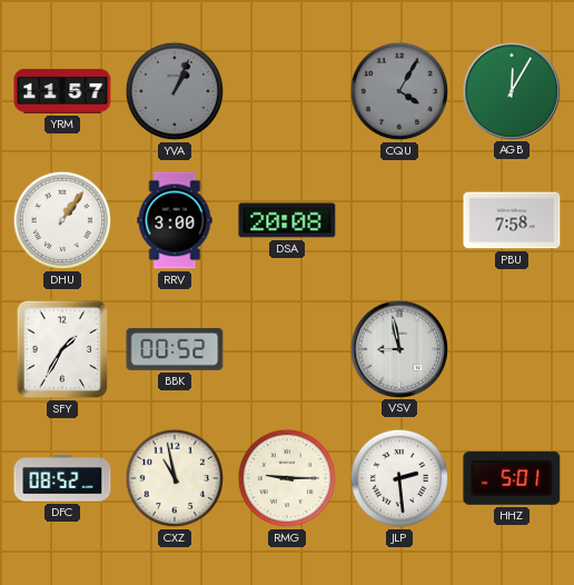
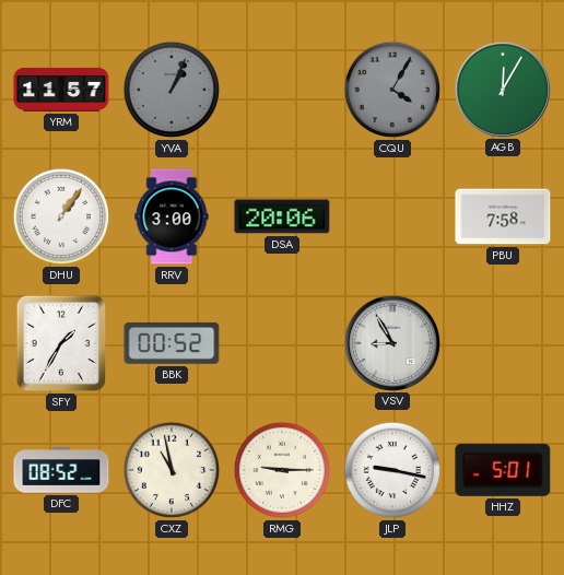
DSA: 20:08 -> 20:06
VSV: 8:58 -> 8:55
JLP: 2:29 -> 9:17
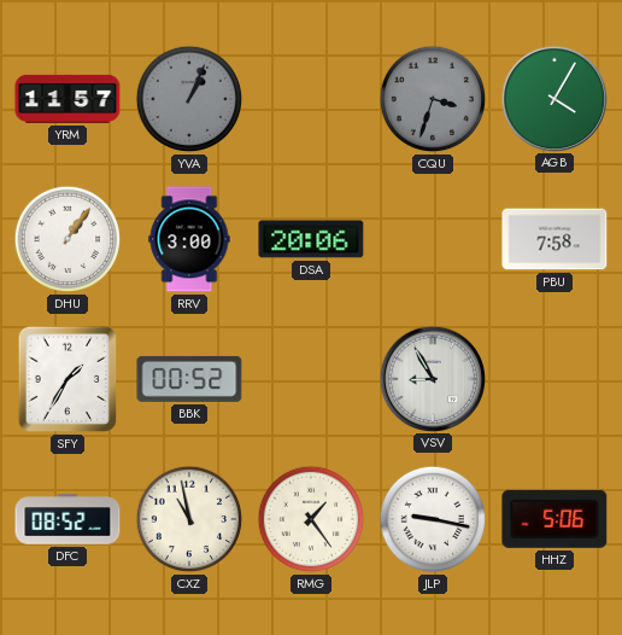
CQU: 4:05 -> 3:33
AGB: 12:05 -> 4:05
RMG: 9:15 -> 1:24
HHZ: 5:01 -> 5:06
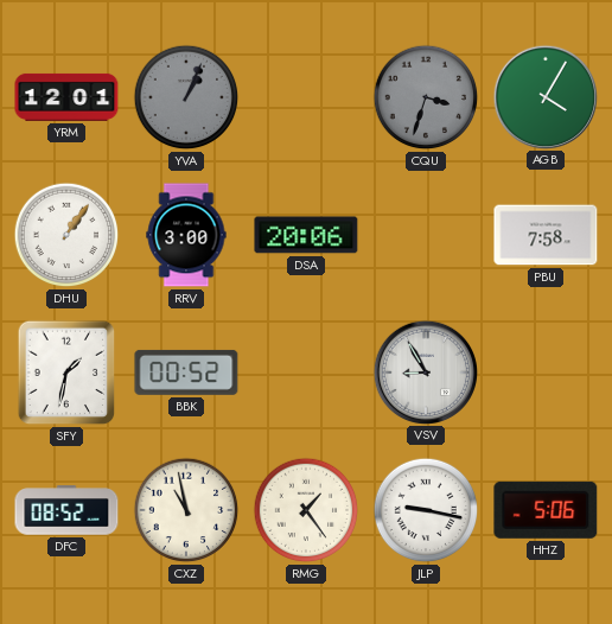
YRM: 11:57 -> 12:01
SFY: 1:35 -> 1:32
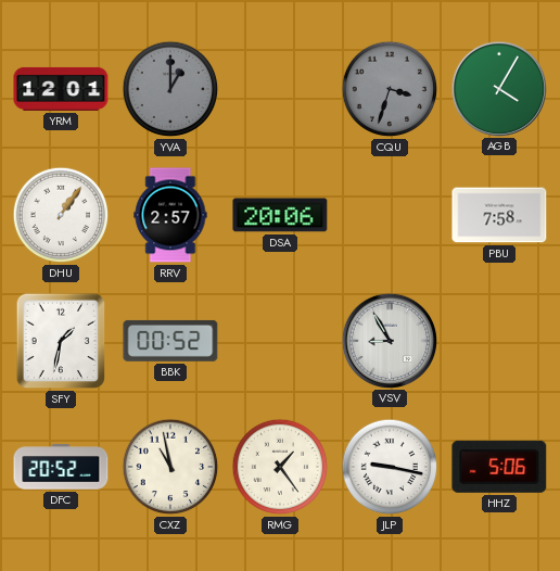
YVA: 1:04 -> 1:00
RRV: 3:00 -> 2:57
DFC: 08:52 -> 20:52
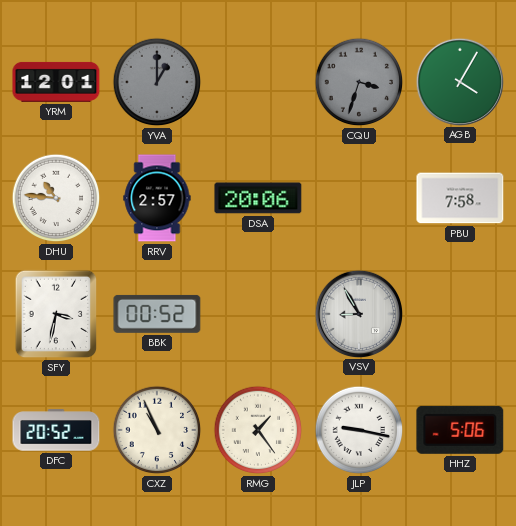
DHU: 1:06 -> 10:46
SFY: 1:32 -> 3:32
CXZ: 10:58 -> 10:56
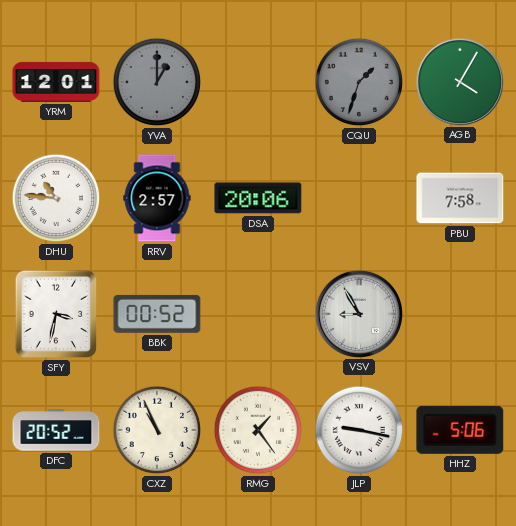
CQU: 3:33 -> 1:33
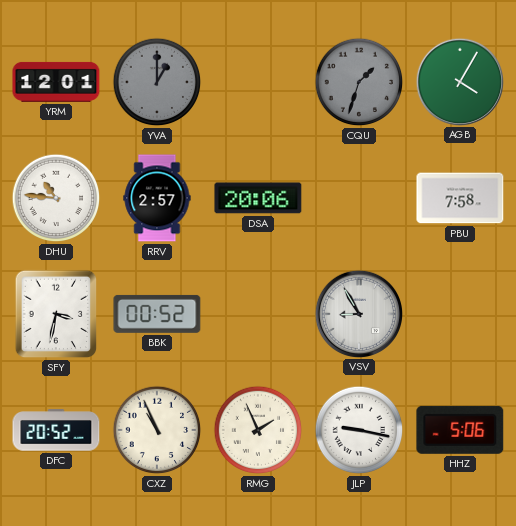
RMG: 1:24 -> 1:56
